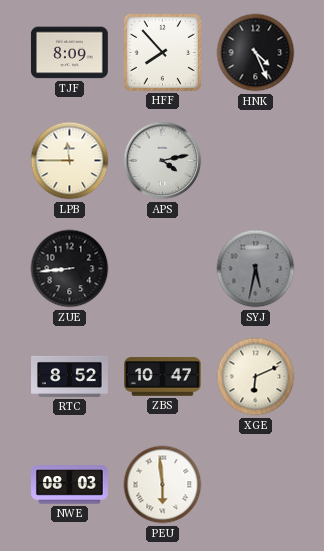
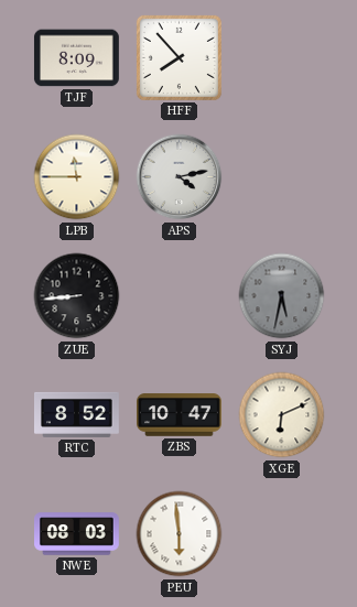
HNK: 4:26 -> none
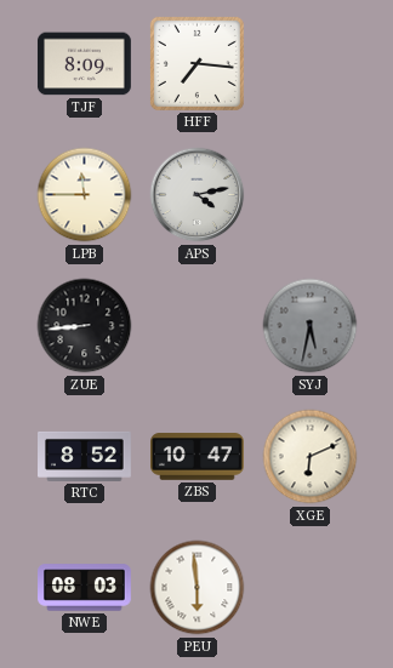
HFF: 7:53 -> 7:16
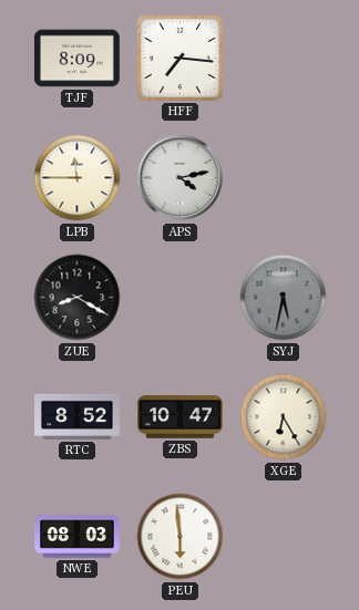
ZUE: 8:44 -> 8:20
XGE: 6:11 -> 6:25
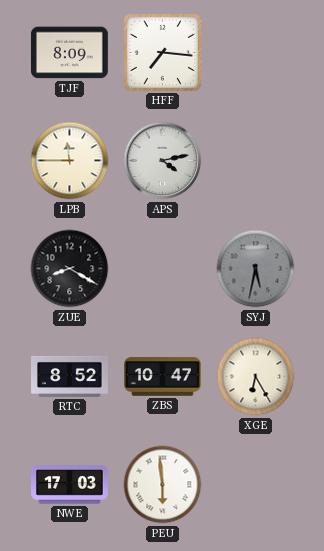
NWE: 08:03 -> 17:03
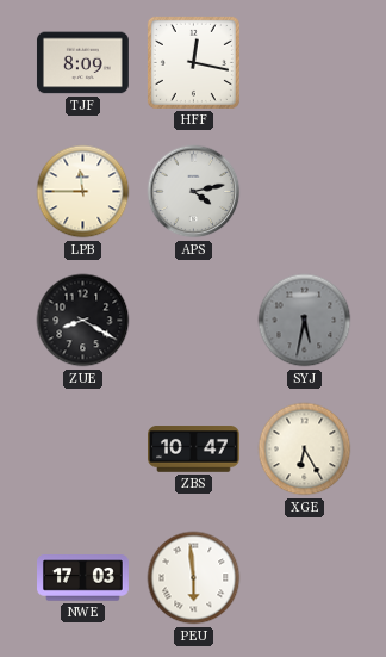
HFF: 7:16 -> 12:17
RTC: 8:52 -> none
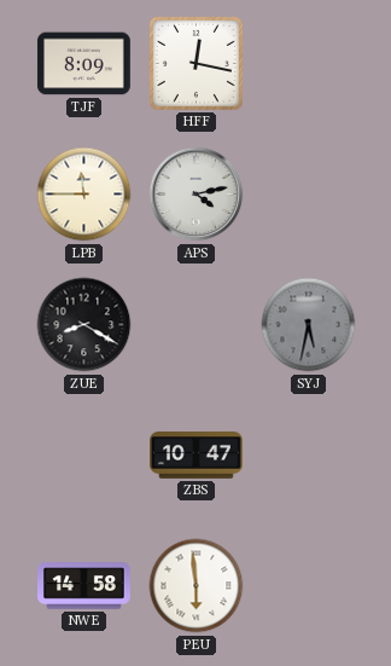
XGE: 6:25 -> none
NWE: 17:03 -> 14:58
